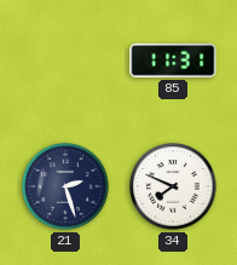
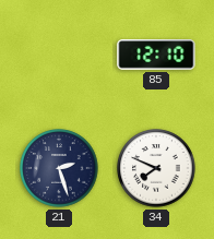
85: 11:31 -> 12:10
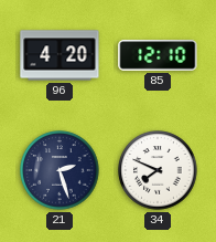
96: none -> 4:20
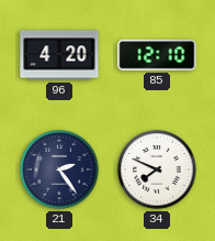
21: 2:27 -> 2:24
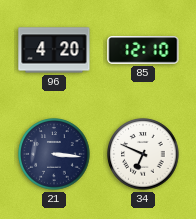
21: 2:24 -> 3:16
34: 7:49 -> 6:49
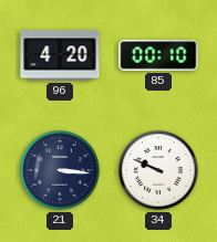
85: 12:10 -> 00:10
34: 6:49 -> 9:49
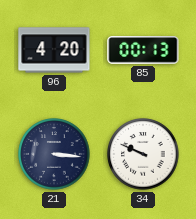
85: 00:10 -> 00:13
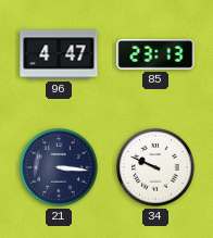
96: 4:20 -> 4:47
85: 00:13 -> 23:13
